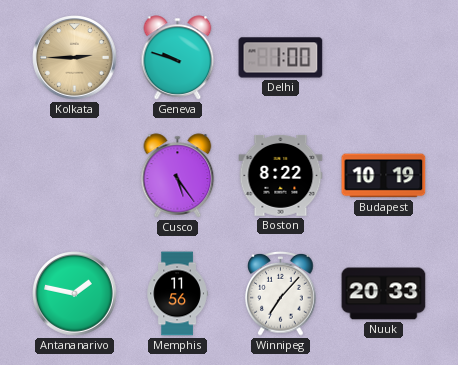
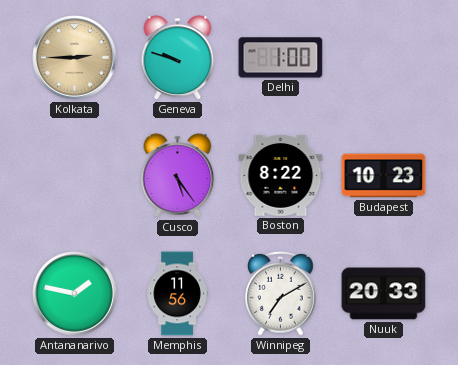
Budapest: 10:19 -> 10:23
Winnipeg: 7:07 -> 7:10
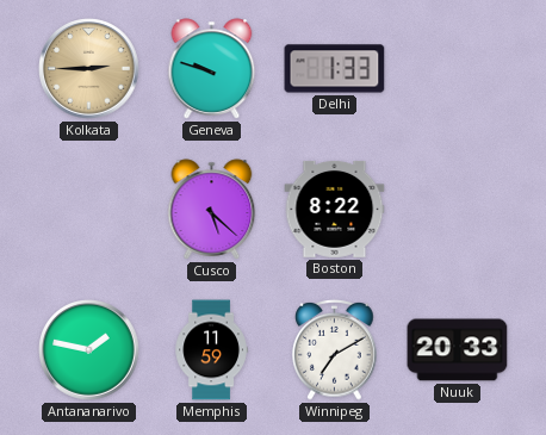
Delhi: 1:00 -> 1:33
Cusco: 5:24 -> 5:22
Budapest: 10:23 -> none
Memphis: 11:56 -> 11:59
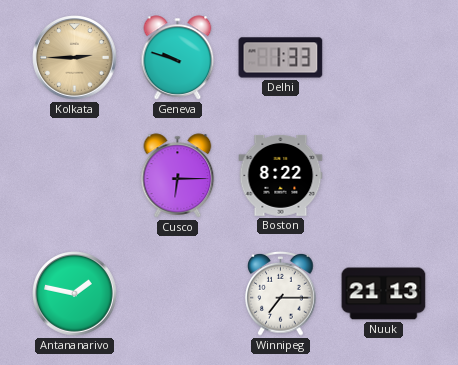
Cusco: 5:22 -> 6:15
Memphis: 11:59 -> none
Winnipeg: 7:10 -> 7:15
Nuuk: 20:33 -> 21:13
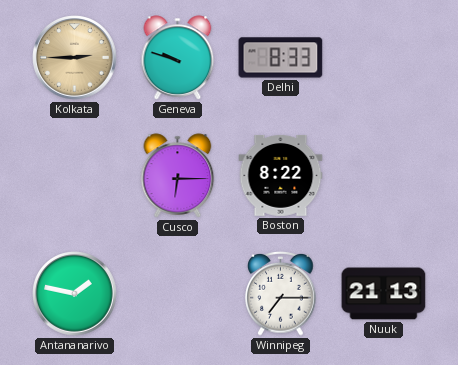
Delhi: 1:33 -> 8:33
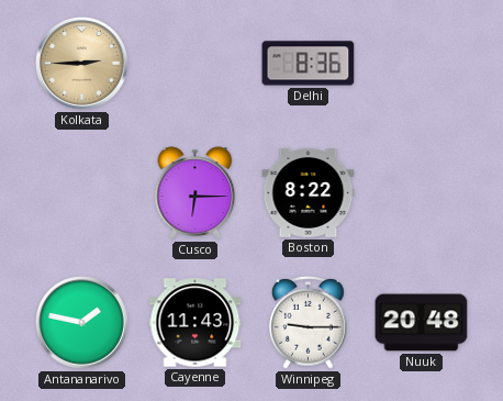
Geneva: 9:48 -> none
Delhi: 8:33 -> 8:36
Cayenne: none -> 11:43
Winnipeg: 7:15 -> 9:15
Nuuk: 21:13 -> 20:48
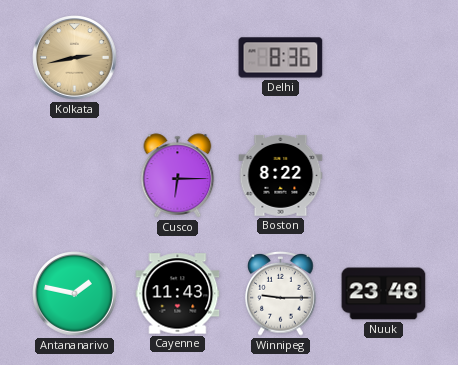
Kolkata: 2:45 -> 2:43
Nuuk: 20:48 -> 23:48
